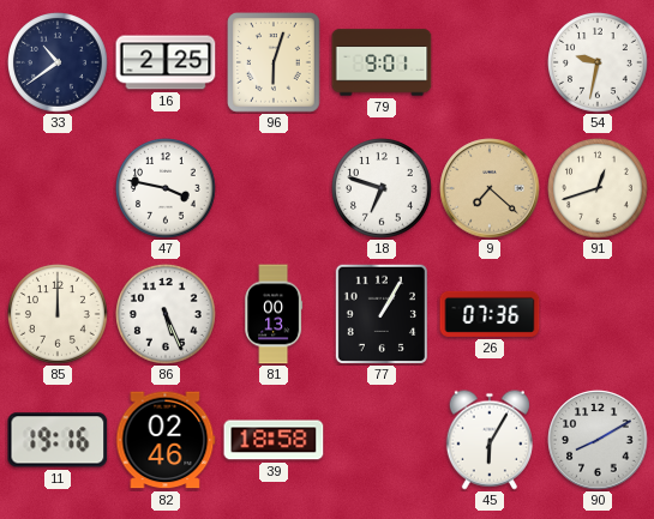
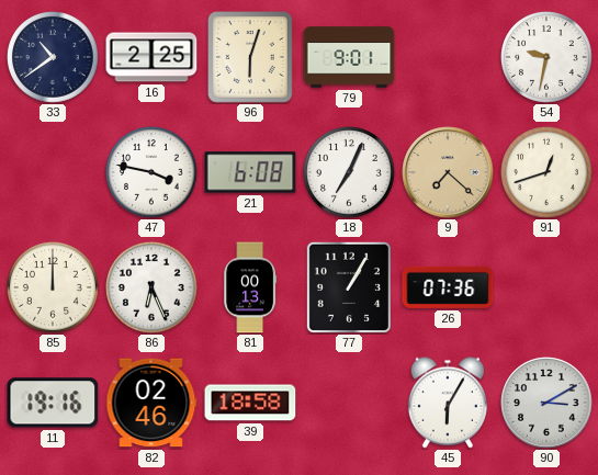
21: none -> 6:08
18: 6:48 -> 7:04
86: 5:26 -> 6:26
90: 8:10 -> 3:10
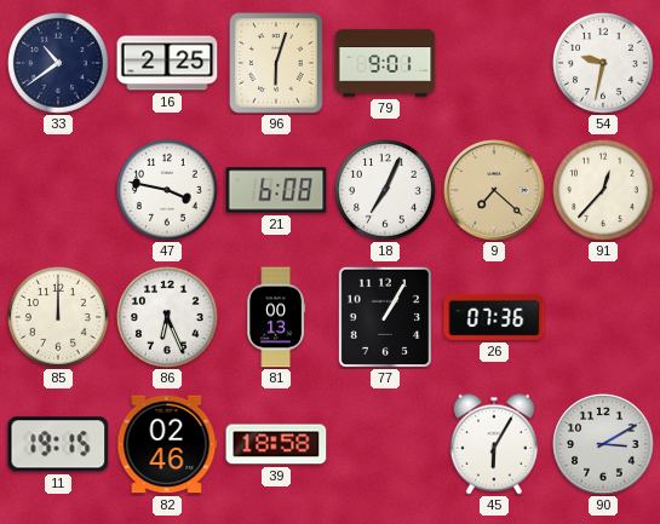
91: 12:42 -> 12:37
11: 19:16 -> 19:15
